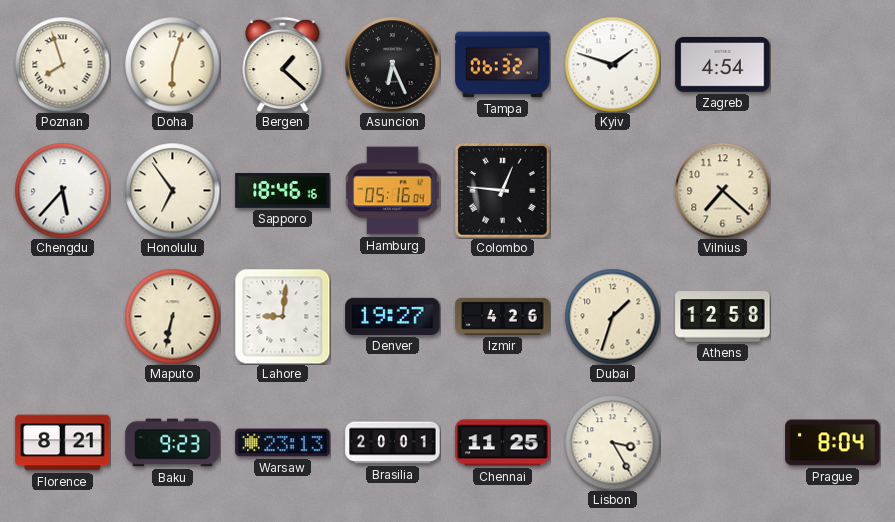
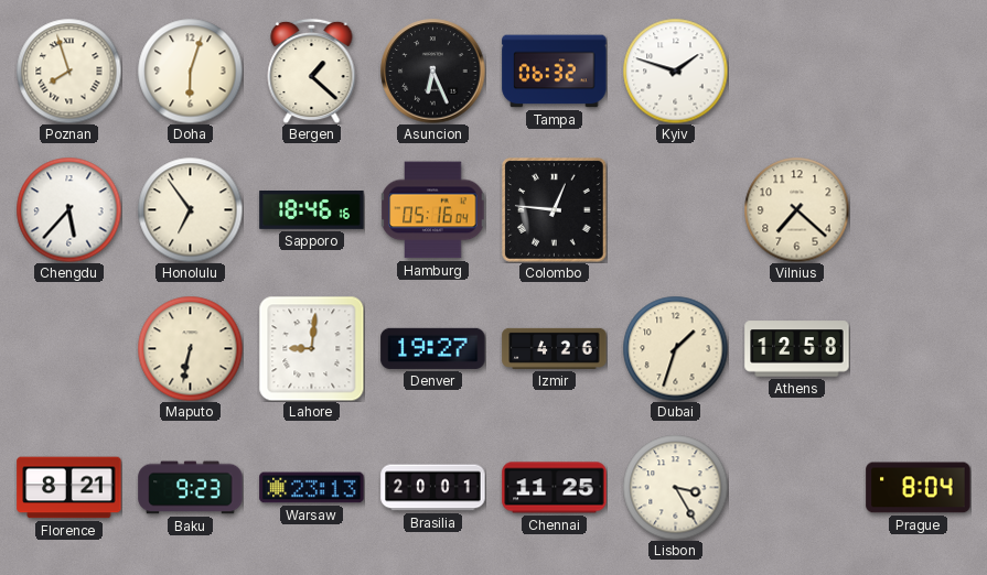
Zagreb: 4:54 -> none
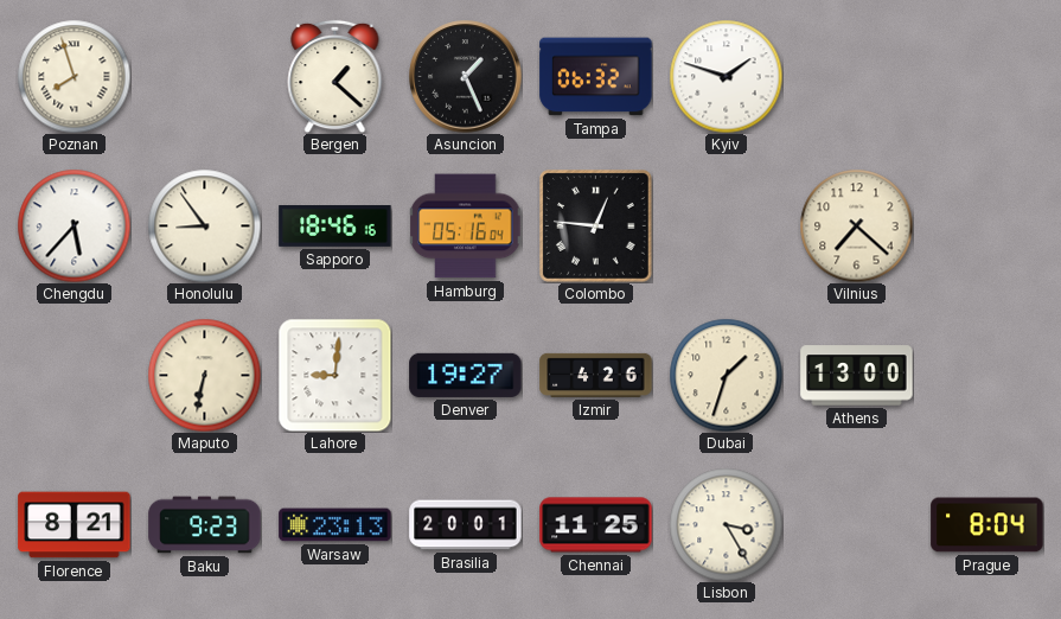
Doha: 6:03 -> none
Asuncion: 6:26 -> 1:26
Honolulu: 6:54 -> 8:54
Athens: 12:58 -> 13:00
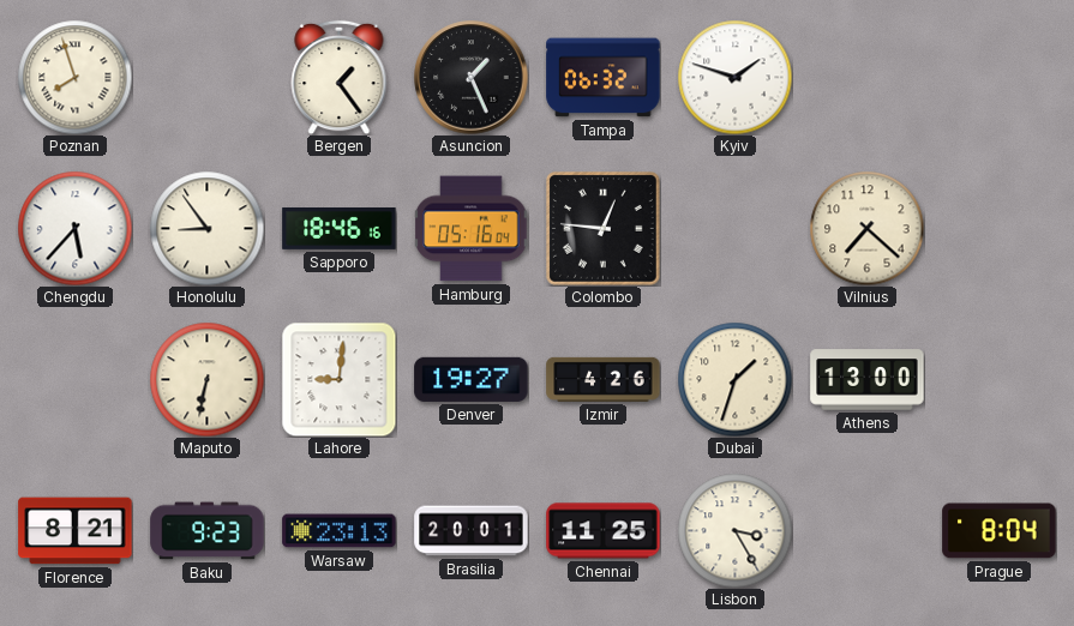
Bergen: 1:22 -> 1:24
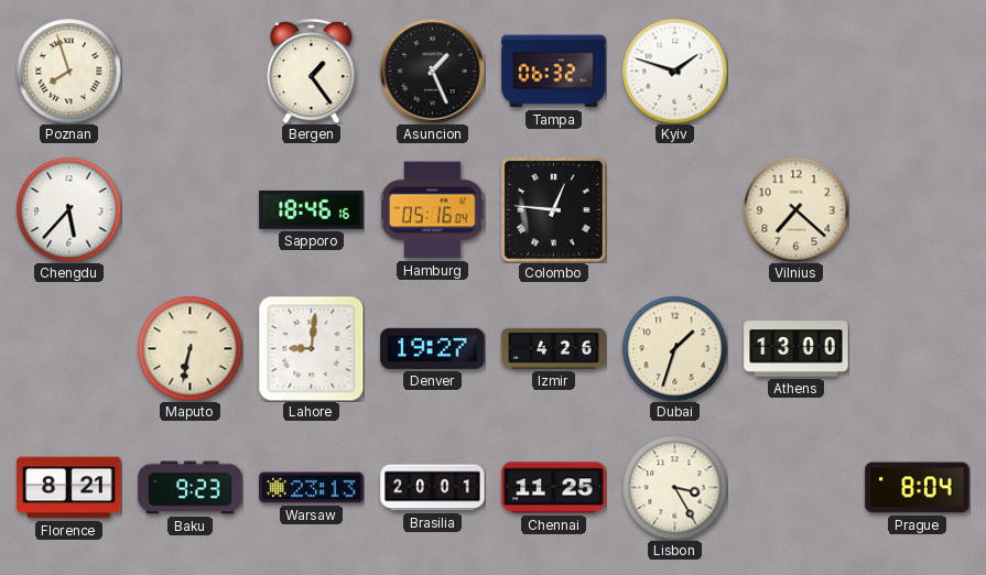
Honolulu: 8:54 -> none
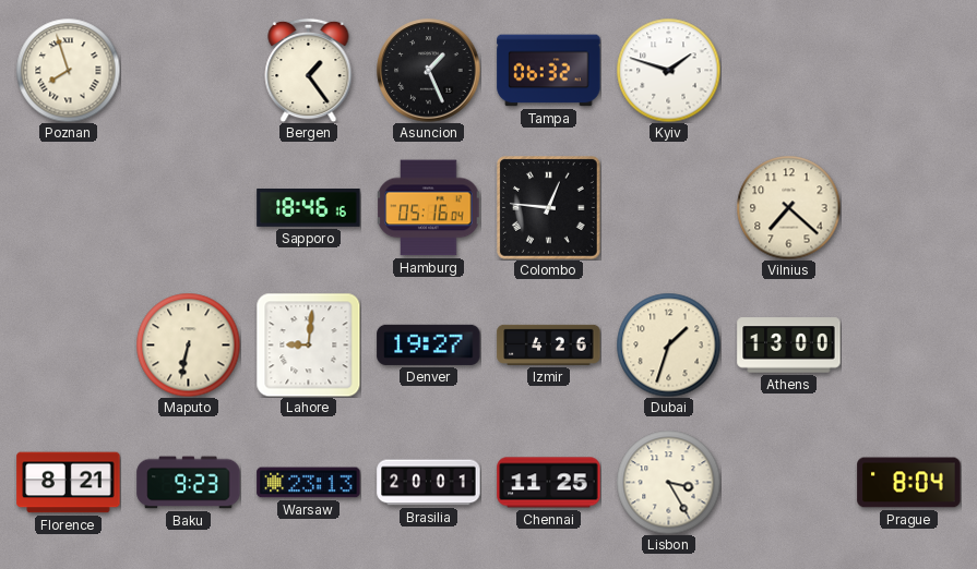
Chengdu: 5:37 -> none
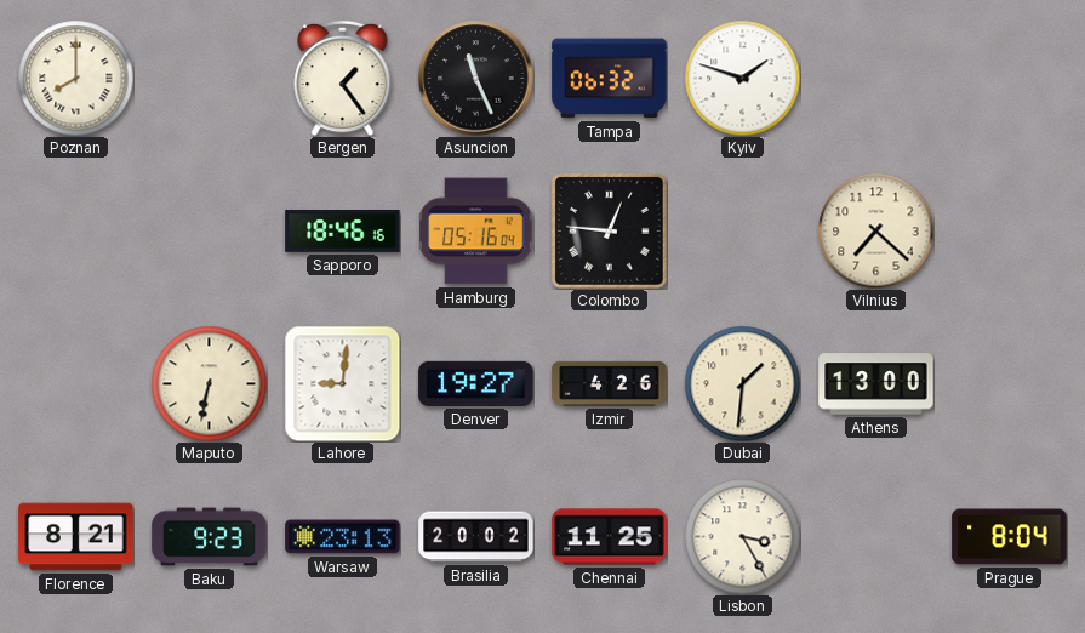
Poznan: 7:57 -> 8:00
Asuncion: 1:26 -> 11:26
Dubai: 1:33 -> 1:31
Brasilia: 20:01 -> 20:02
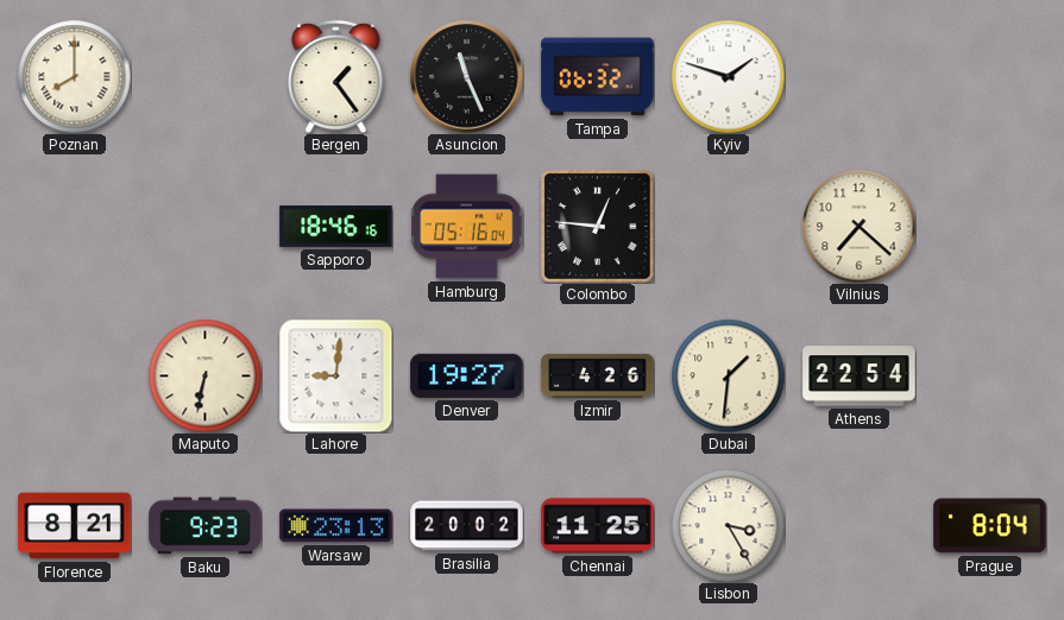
Athens: 13:00 -> 22:54
